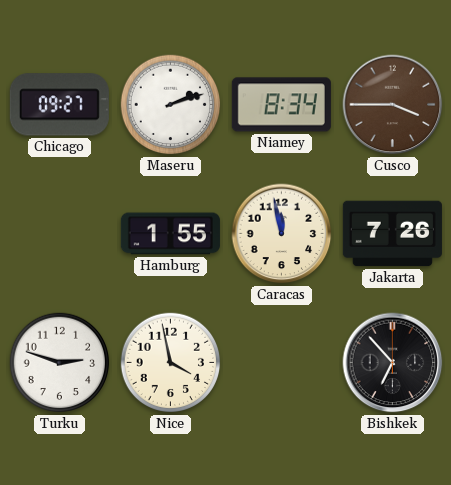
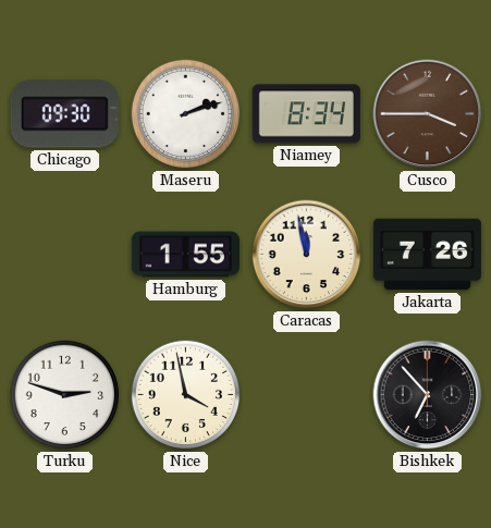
Chicago: 09:27 -> 09:30
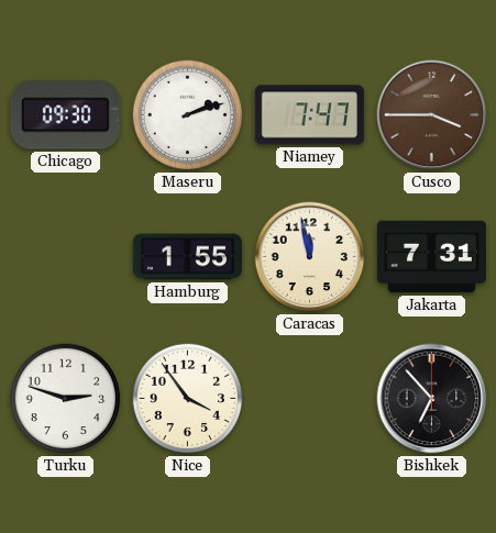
Niamey: 8:34 -> 7:47
Jakarta: 7:26 -> 7:31
Nice: 3:58 -> 3:54
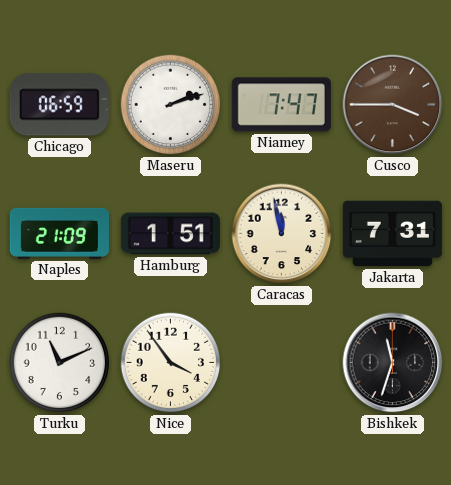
Chicago: 09:30 -> 06:59
Naples: none -> 21:09
Hamburg: 1:55 -> 1:51
Turku: 2:48 -> 11:11
Bishkek: 6:53 -> 11:33
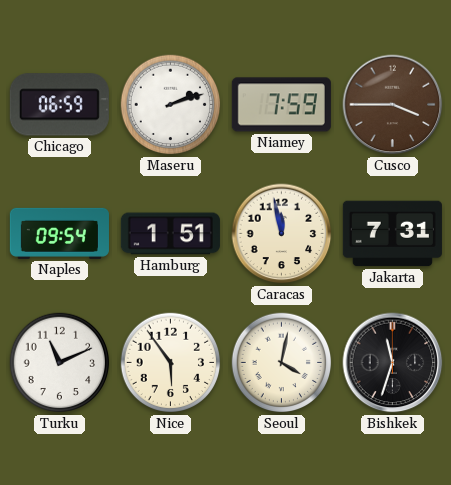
Niamey: 7:47 -> 7:59
Naples: 21:09 -> 09:54
Nice: 3:54 -> 5:54
Seoul: none -> 4:02
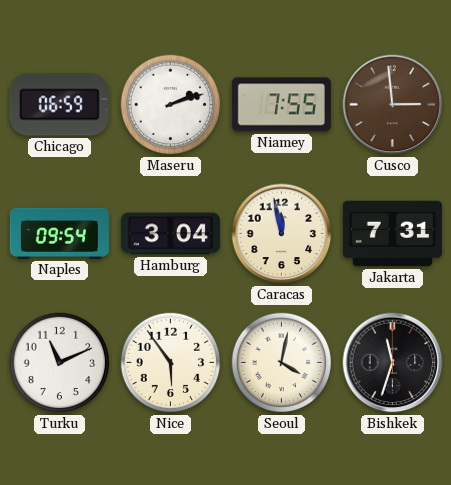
Niamey: 7:59 -> 7:55
Cusco: 3:45 -> 2:59
Hamburg: 1:51 -> 3:04
